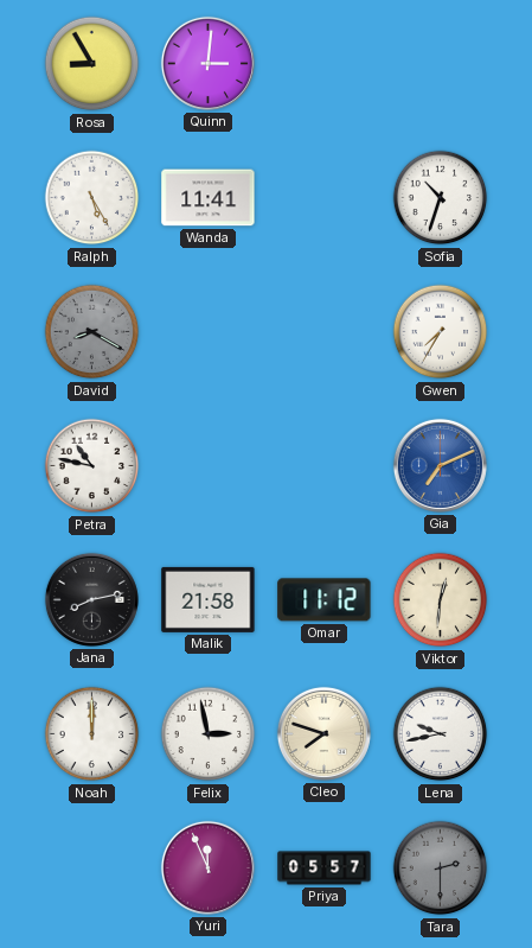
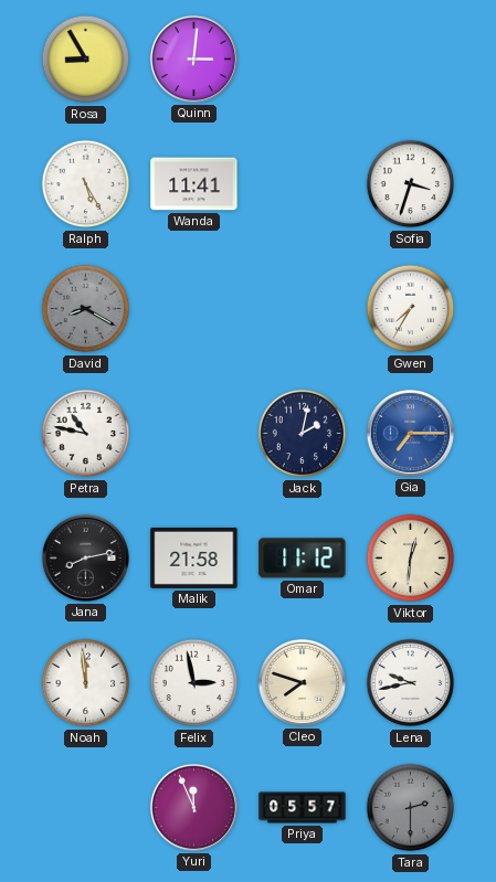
Sofia: 10:33 -> 3:33
Jack: none -> 2:02
Gia: 7:11 -> 7:15
Noah: 12:00 -> 11:59
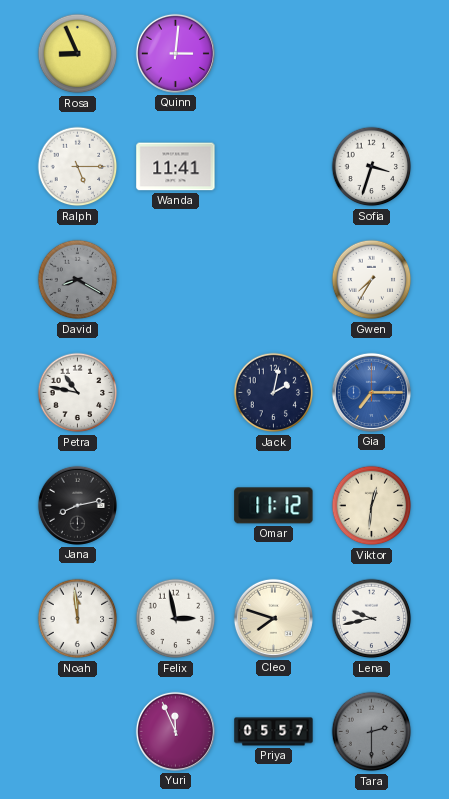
Rosa: 8:55 -> 8:56
Ralph: 5:25 -> 5:15
Malik: 21:58 -> none
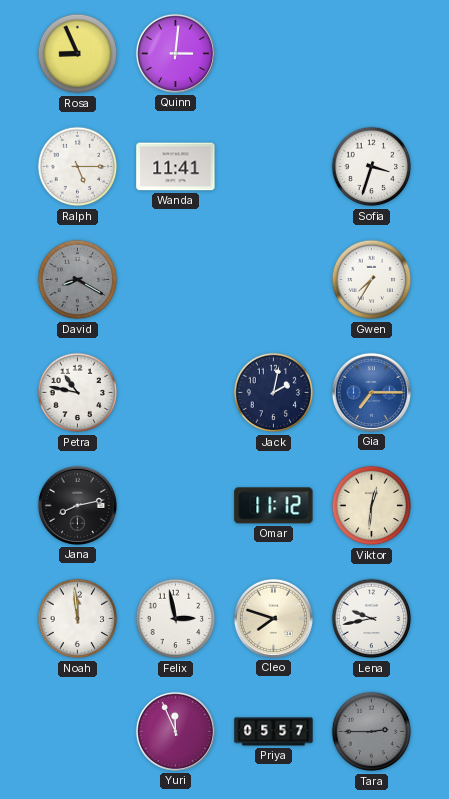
Tara: 2:30 -> 2:45
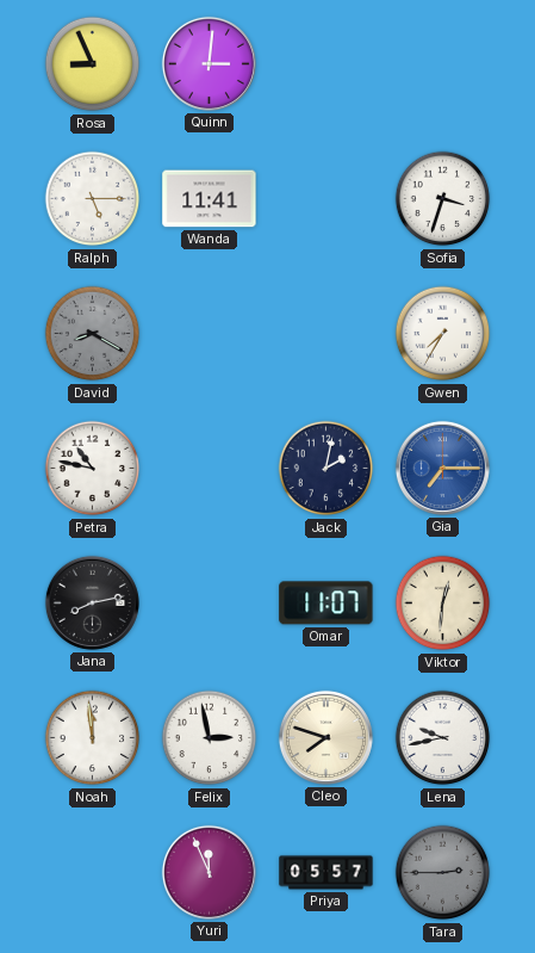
Omar: 11:12 -> 11:07
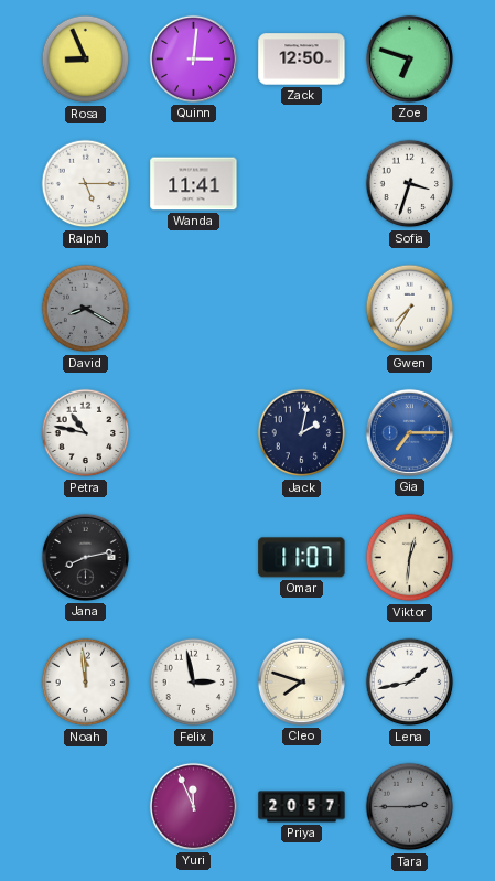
Zack: none -> 12:50
Zoe: none -> 6:48
Lena: 9:43 -> 1:43
Priya: 05:57 -> 20:57
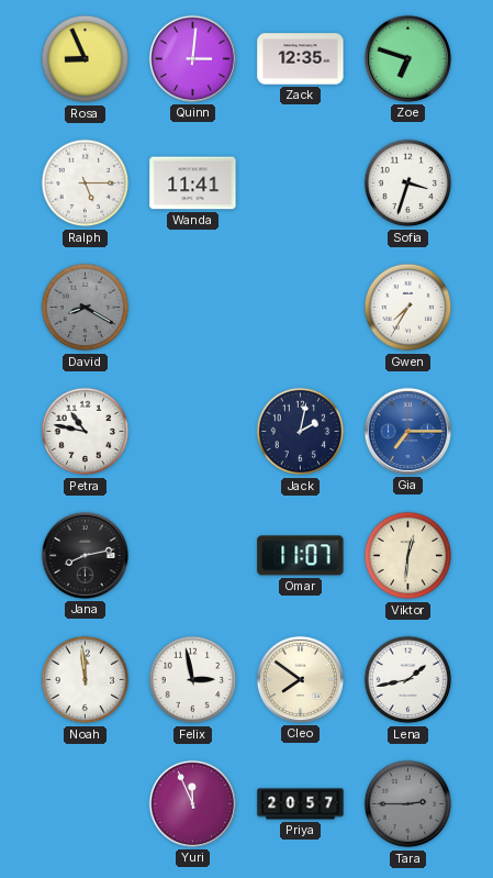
Zack: 12:50 -> 12:35
Cleo: 7:48 -> 7:51
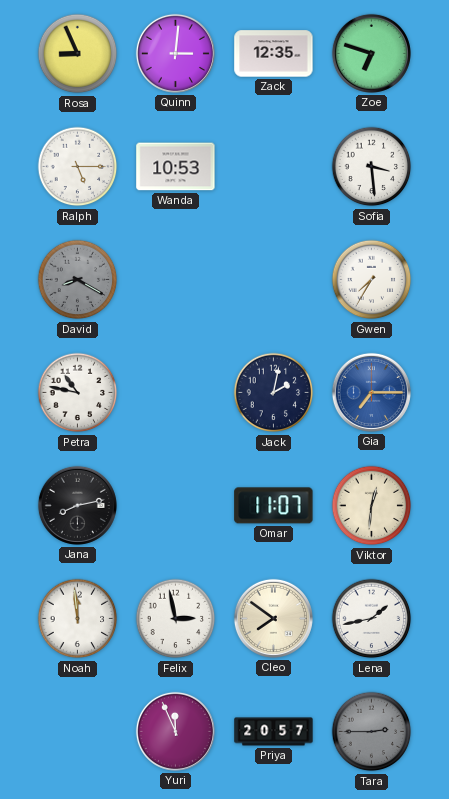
Wanda: 11:41 -> 10:53
Sofia: 3:33 -> 3:29
